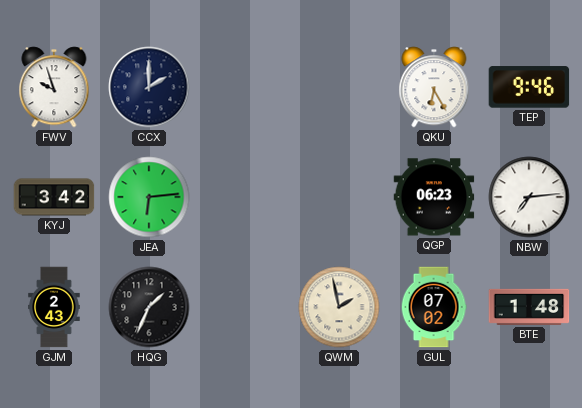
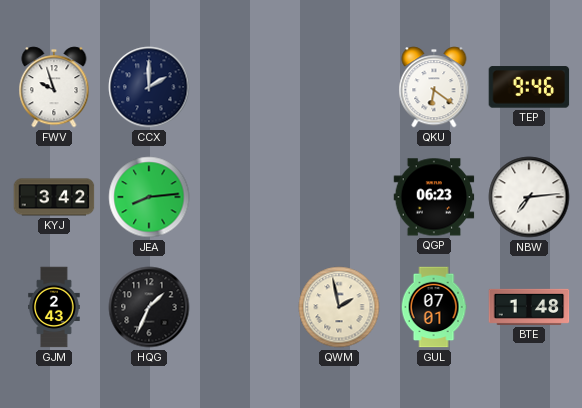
QKU: 6:25 -> 6:21
JEA: 6:14 -> 8:14
GUL: 07:02 -> 07:01
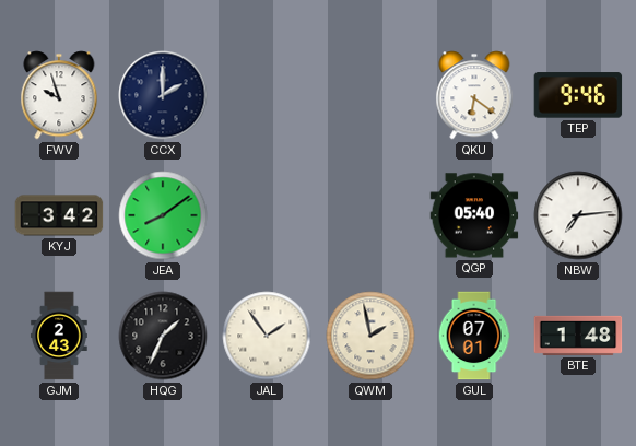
JEA: 8:14 -> 8:09
QGP: 06:23 -> 05:40
JAL: none -> 1:54
